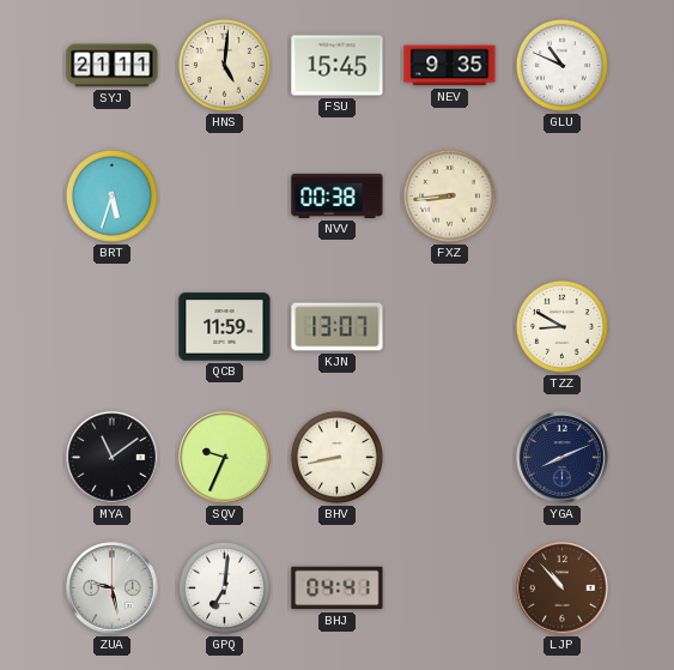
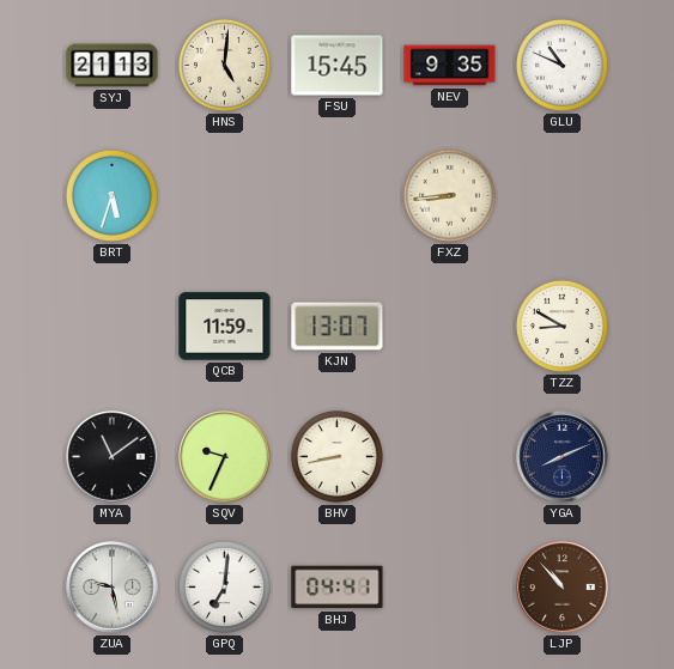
SYJ: 21:11 -> 21:13
NVV: 00:38 -> none
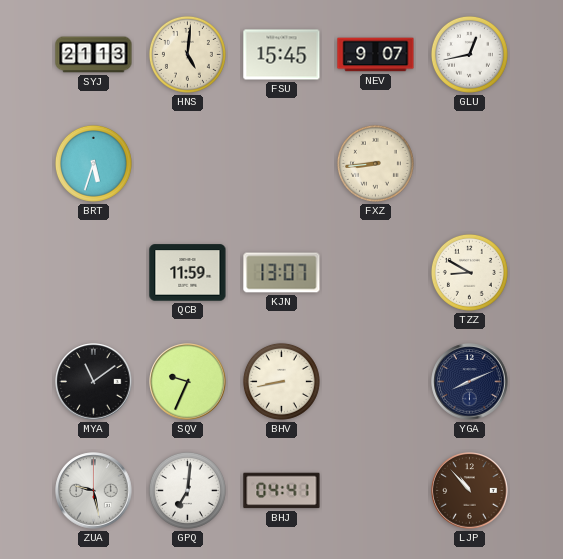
NEV: 9:35 -> 9:07
GLU: 10:49 -> 12:43
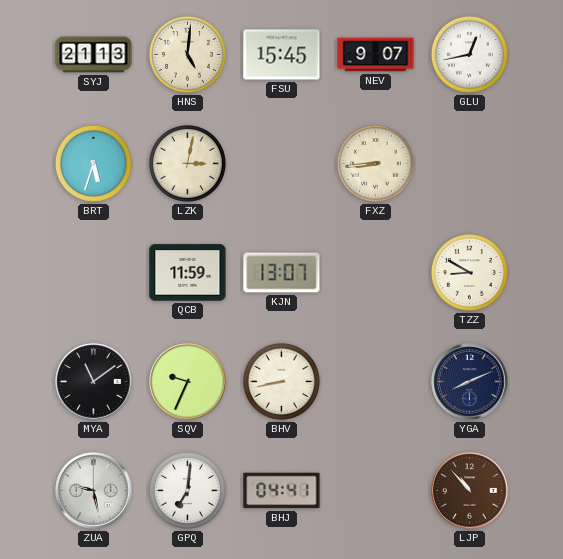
LZK: none -> 3:02
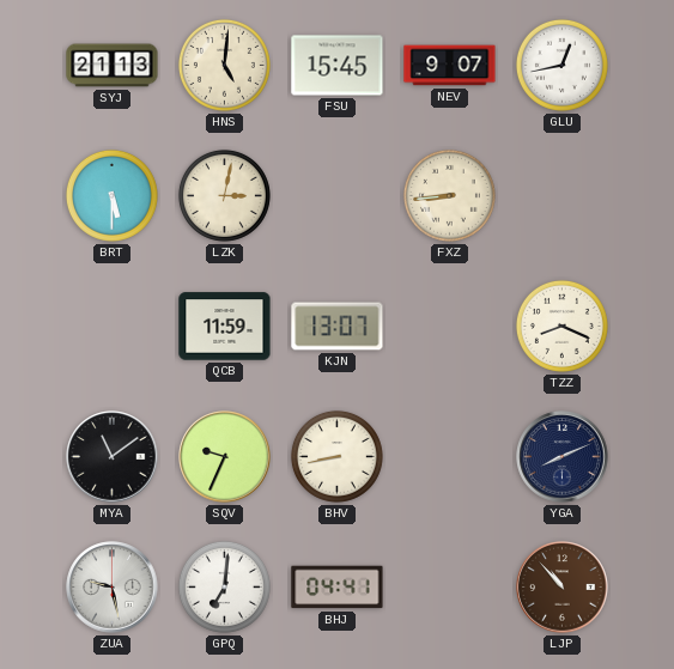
BRT: 5:33 -> 5:30
TZZ: 8:50 -> 8:19
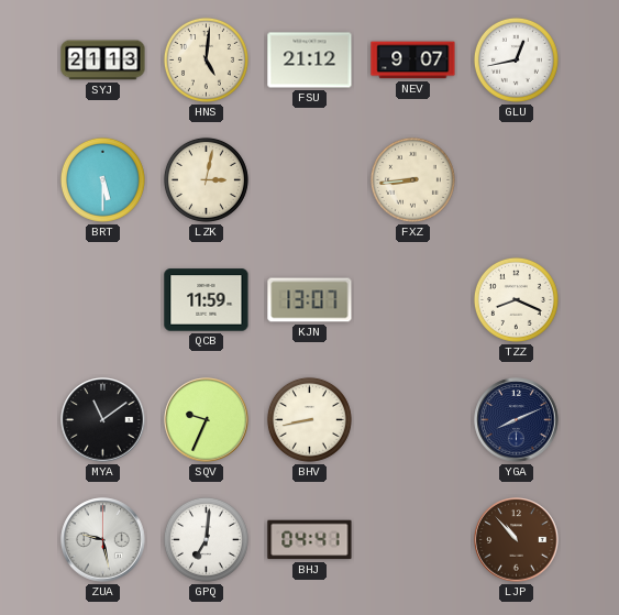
FSU: 15:45 -> 21:12
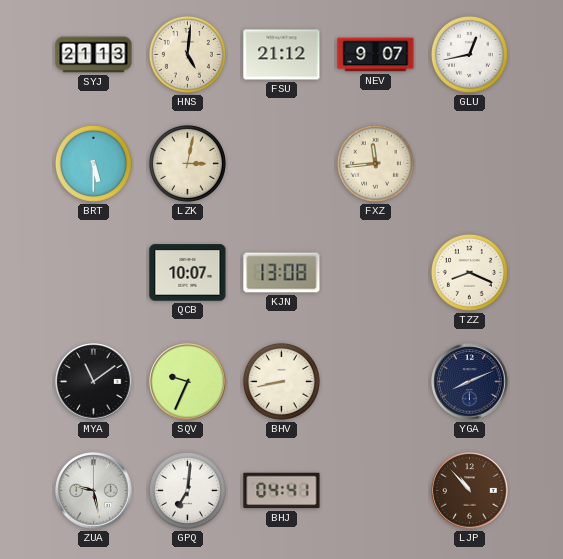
FXZ: 8:44 -> 11:44
QCB: 11:59 -> 10:07
KJN: 13:07 -> 13:08
